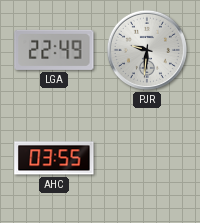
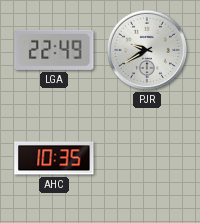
PJR: 9:31 -> 9:40
AHC: 03:55 -> 10:35
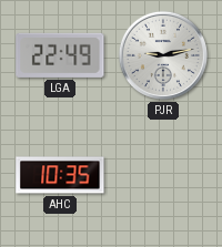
PJR: 9:40 -> 9:13
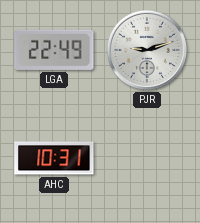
PJR: 9:13 -> 9:12
AHC: 10:35 -> 10:31
